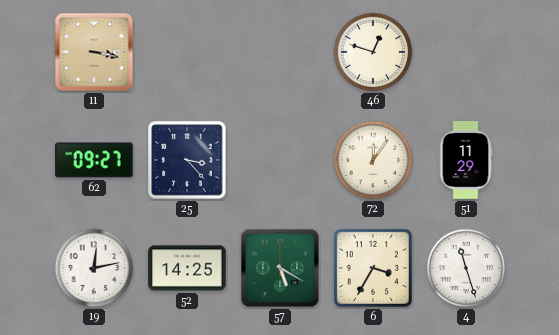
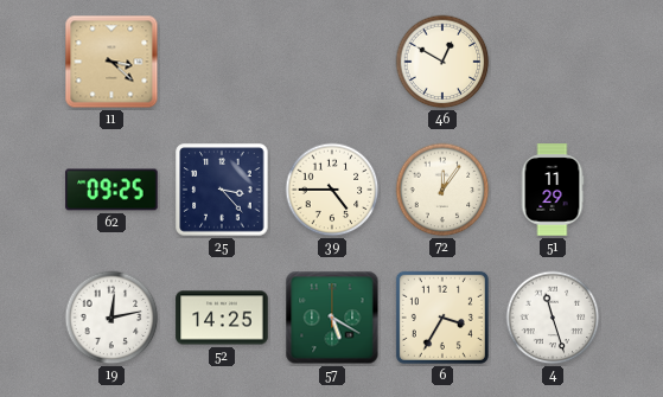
11: 3:17 -> 3:22
46: 12:48 -> 12:50
62: 09:27 -> 09:25
39: none -> 4:45
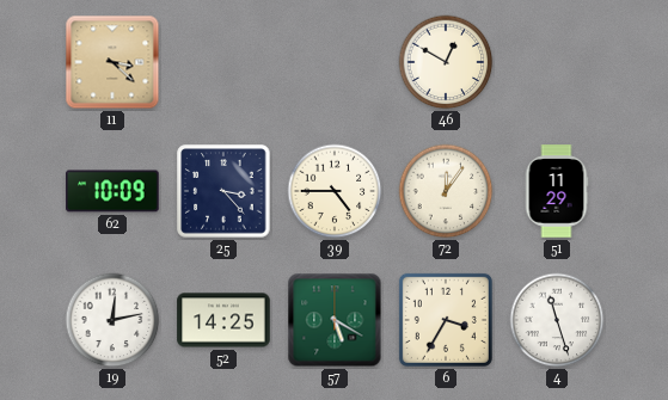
62: 09:25 -> 10:09
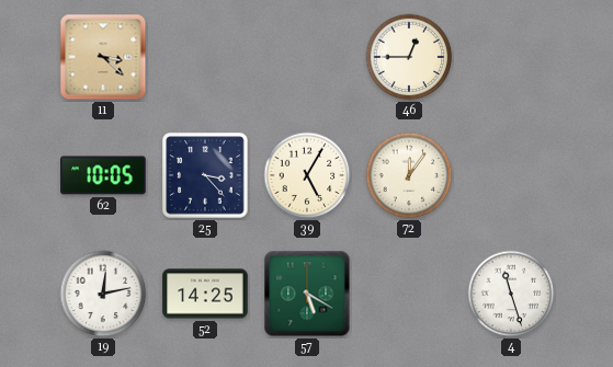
46: 12:50 -> 12:45
62: 10:09 -> 10:05
39: 4:45 -> 5:05
51: 11:29 -> none
6: 3:35 -> none
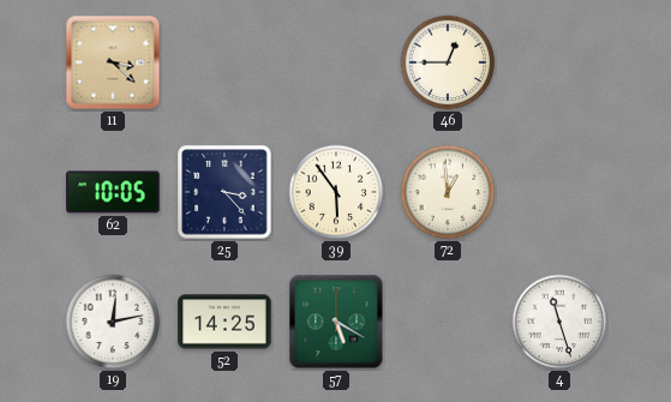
39: 5:05 -> 5:54
72: 12:06 -> 12:59
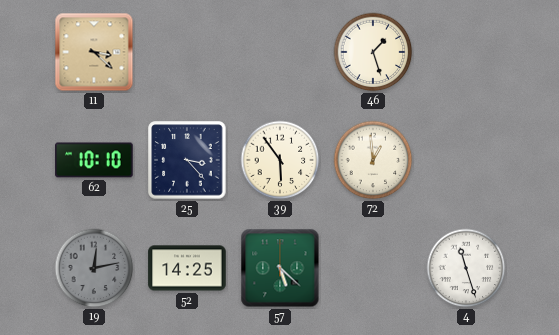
46: 12:45 -> 1:27
62: 10:05 -> 10:10
19 dial: white -> grey
57: 5:20 -> 5:22
